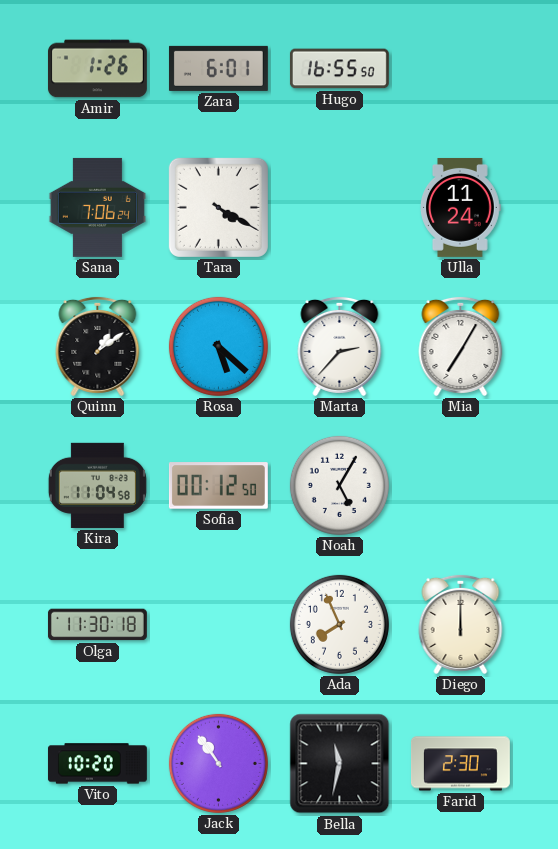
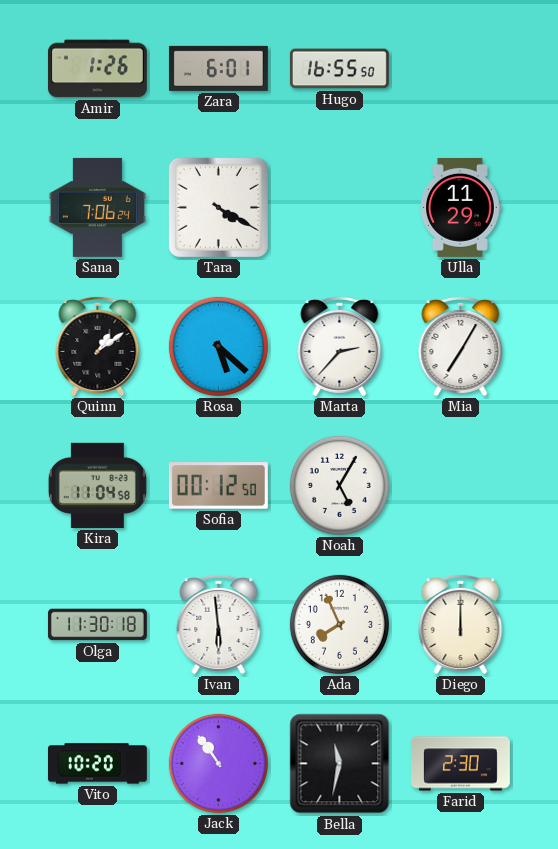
Ulla: 11:24 -> 11:29
Ivan: none -> 5:59
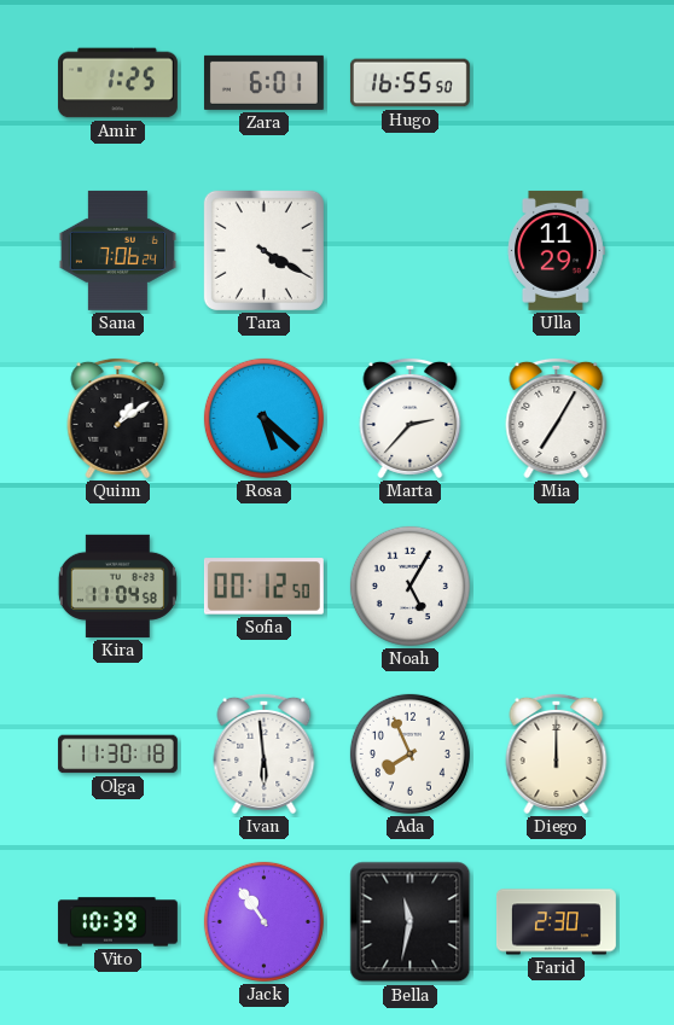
Amir: 1:26 -> 1:25
Vito: 10:20 -> 10:39
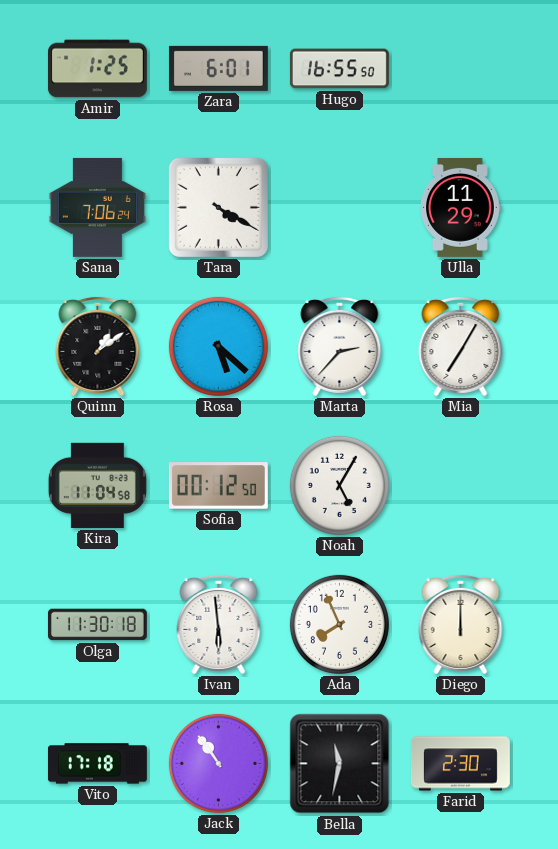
Vito: 10:39 -> 17:18
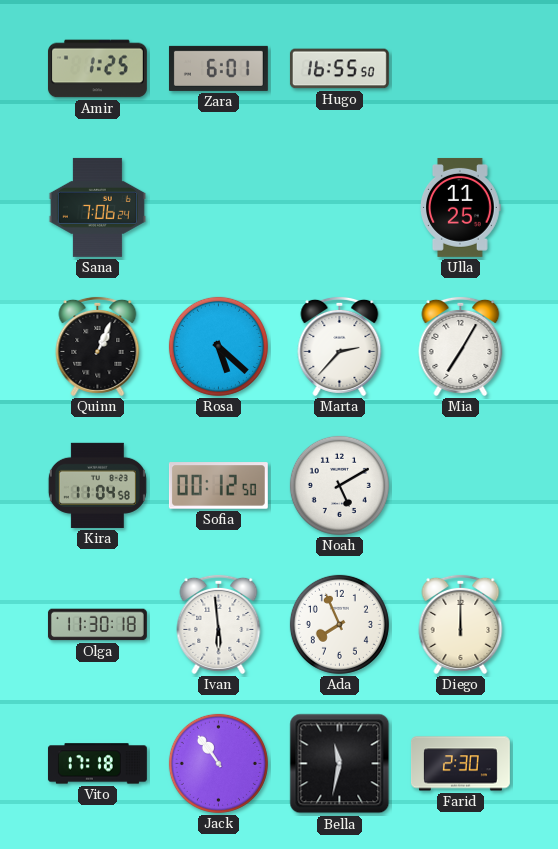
Tara: 4:20 -> none
Ulla: 11:29 -> 11:25
Quinn: 1:09 -> 1:04
Noah: 5:05 -> 5:10
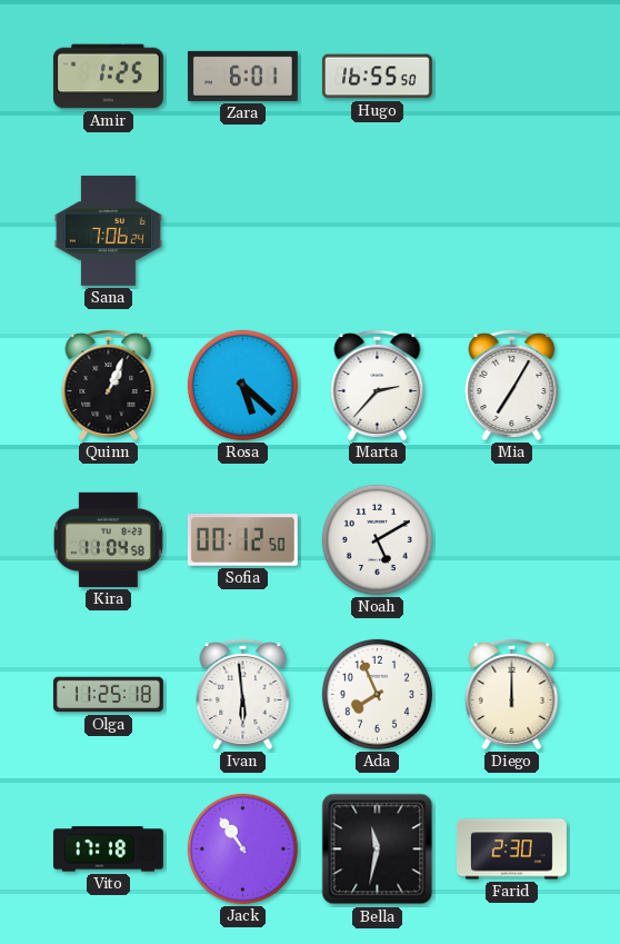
Ulla: 11:25 -> none
Olga: 11:30 -> 11:25
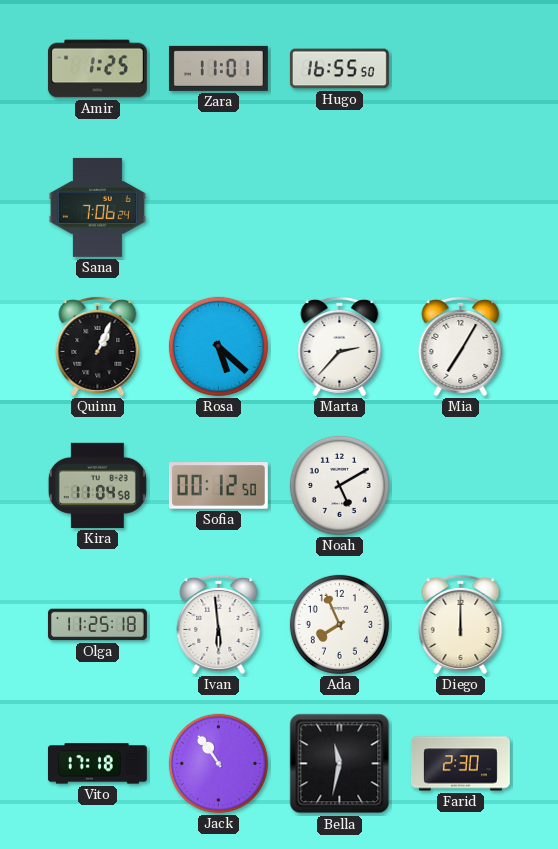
Zara: 6:01 -> 11:01
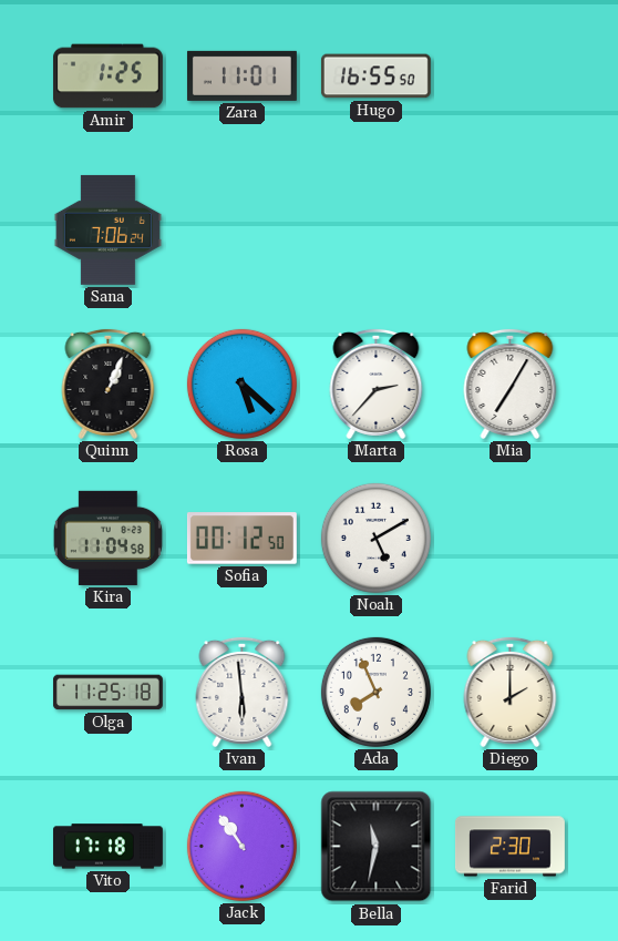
Diego: 12:00 -> 2:00
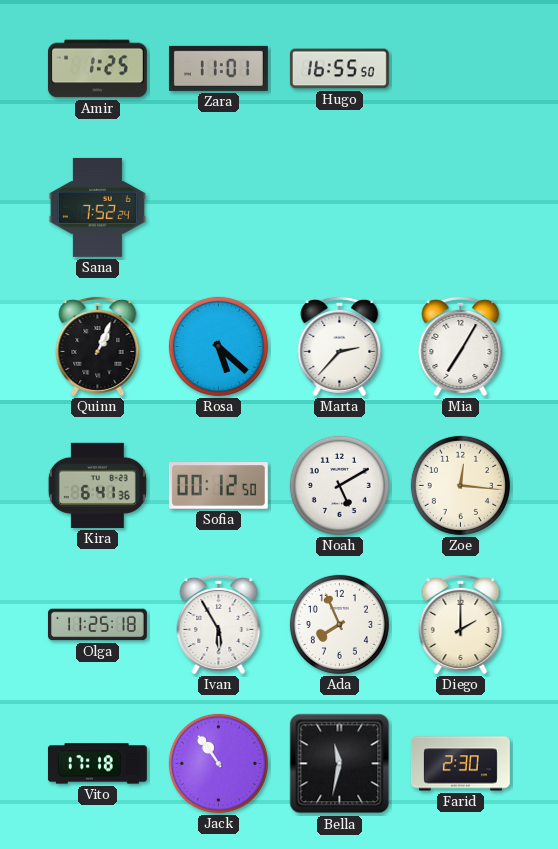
Sana: 7:06 -> 7:52
Kira: 11:04 -> 6:41
Zoe: none -> 12:16
Ivan: 5:59 -> 5:55
